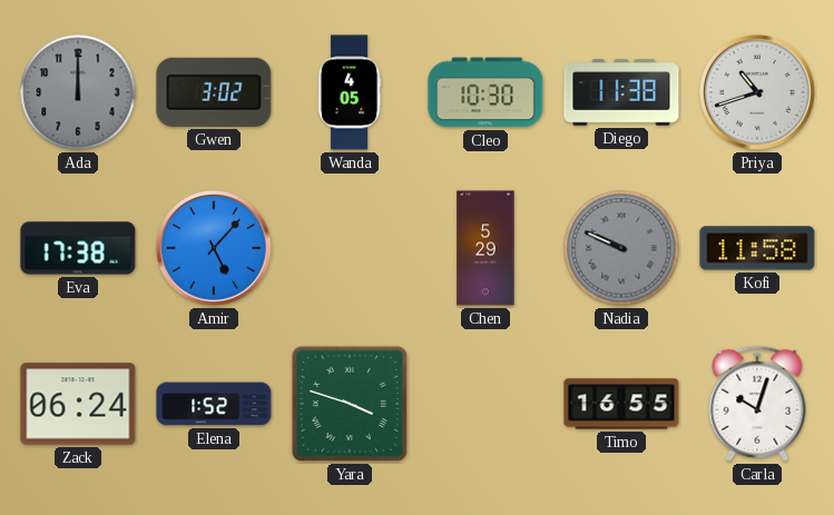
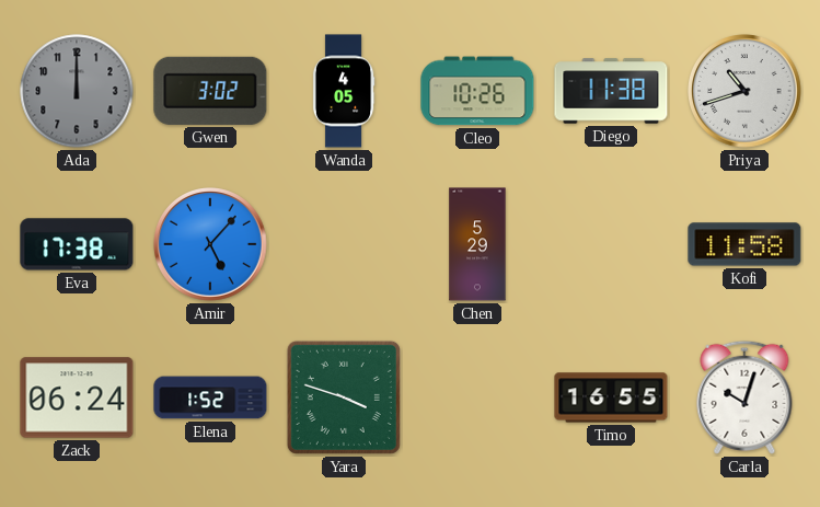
Cleo: 10:30 -> 10:26
Nadia: 9:49 -> none
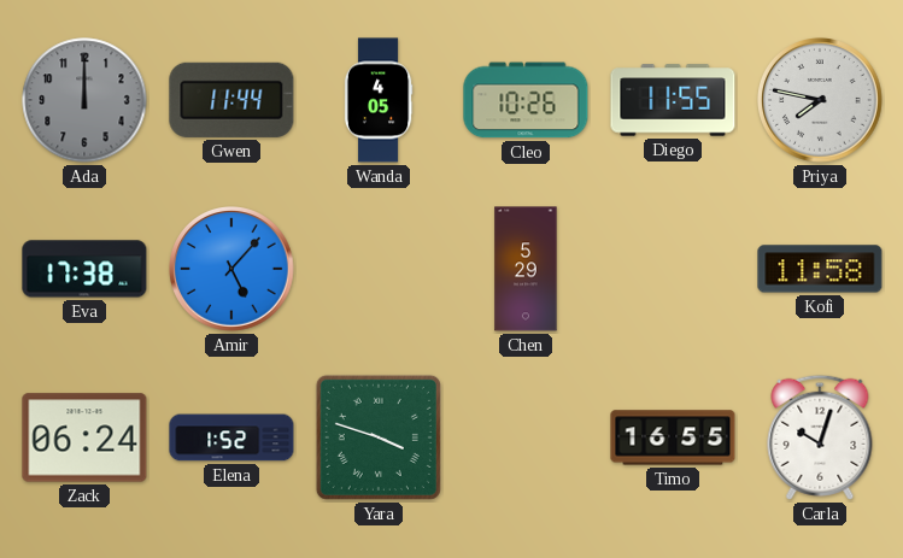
Gwen: 3:02 -> 11:44
Diego: 11:38 -> 11:55
Priya: 10:42 -> 7:47
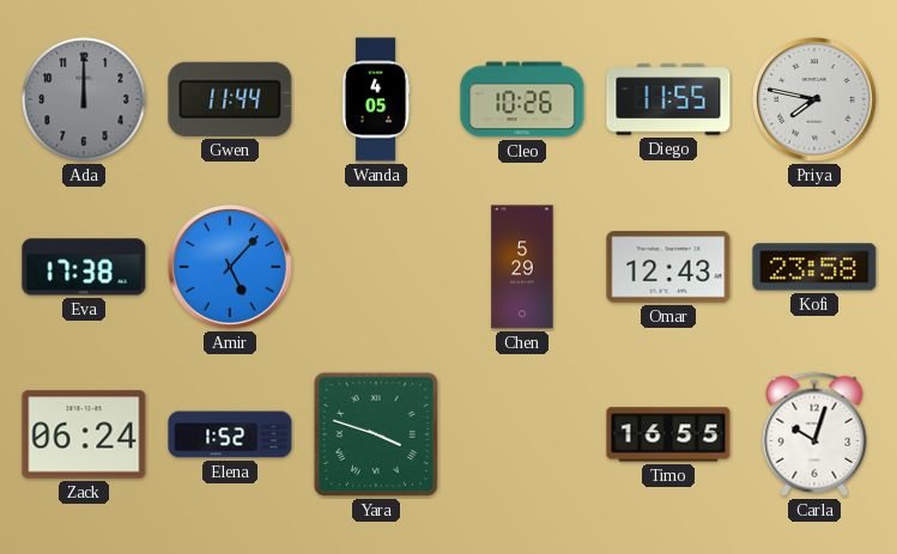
Omar: none -> 12:43
Kofi: 11:58 -> 23:58
